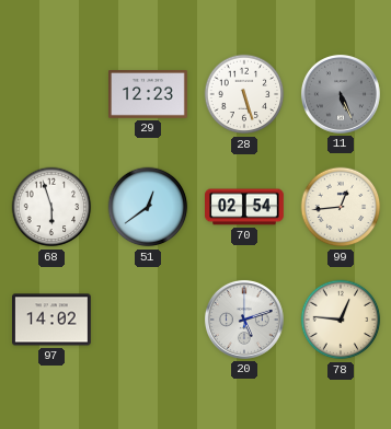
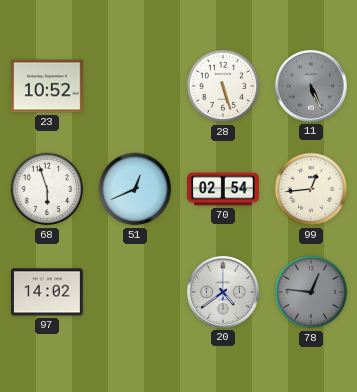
23: none -> 10:52
29: 12:23 -> none
51: 12:39 -> 12:41
20: 5:12 -> 4:39
78 dial: cream -> grey
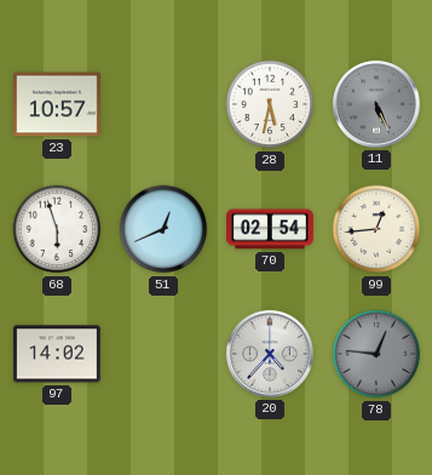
23: 10:52 -> 10:57
28: 5:27 -> 5:32
20: 4:39 -> 4:37
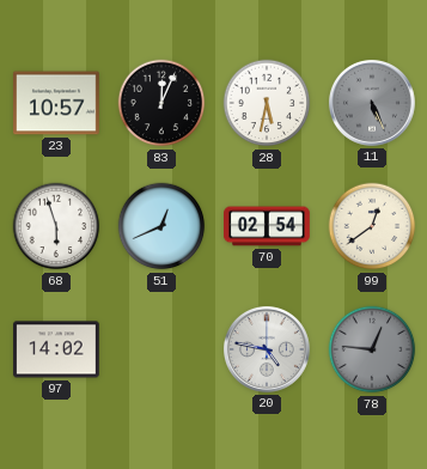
83: none -> 12:04
99: 12:44 -> 12:39
20: 4:37 -> 4:47
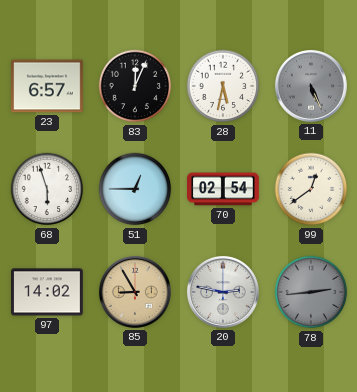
23: 10:57 -> 6:57
51: 12:41 -> 12:45
85: none -> 8:55
20: 4:47 -> 2:47
78: 12:46 -> 2:44
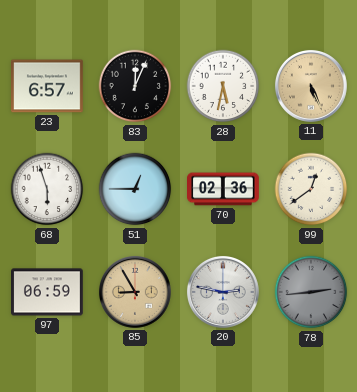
11 dial: grey -> champagne
70: 02:54 -> 02:36
97: 14:02 -> 06:59
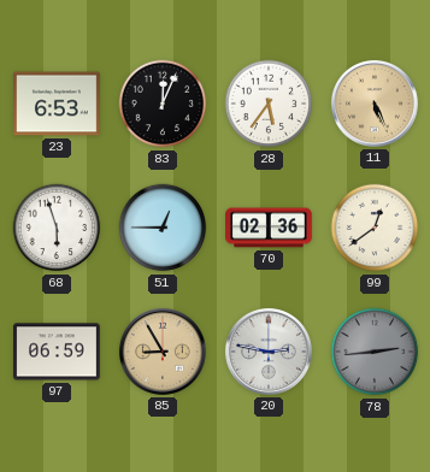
23: 6:57 -> 6:53
28: 5:32 -> 5:36
